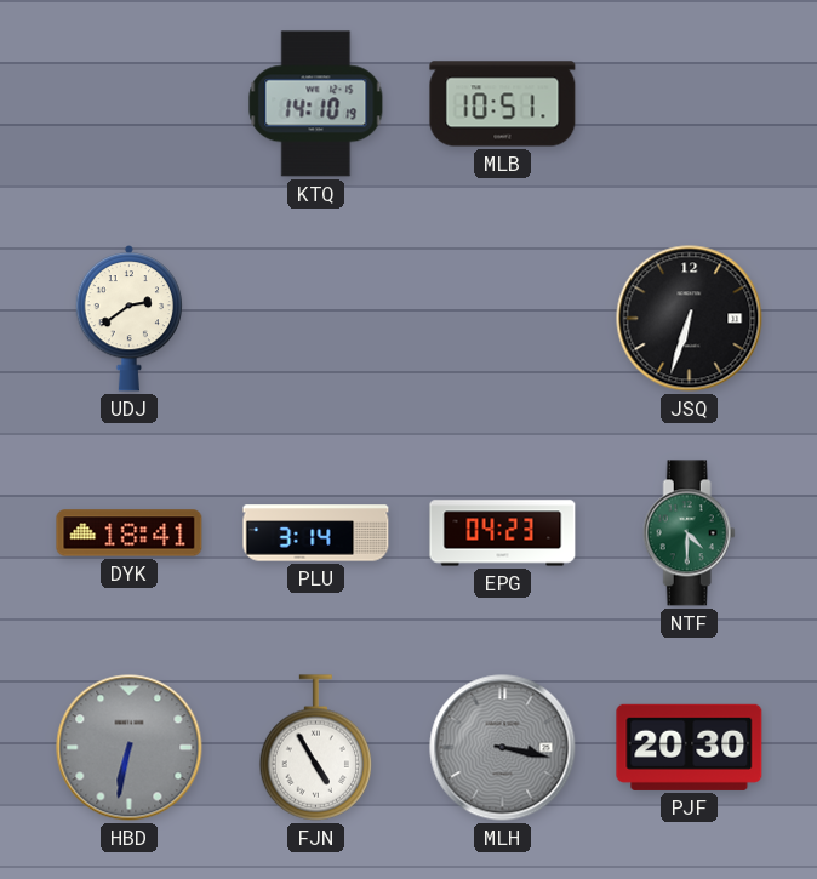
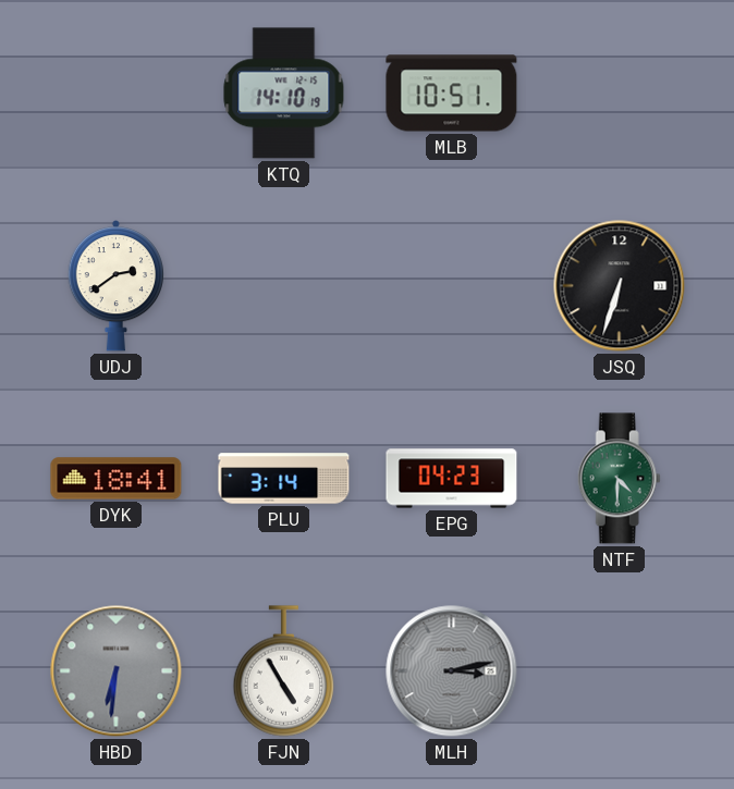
HBD: 6:32 -> 6:31
MLH: 3:17 -> 3:13
PJF: 20:30 -> none
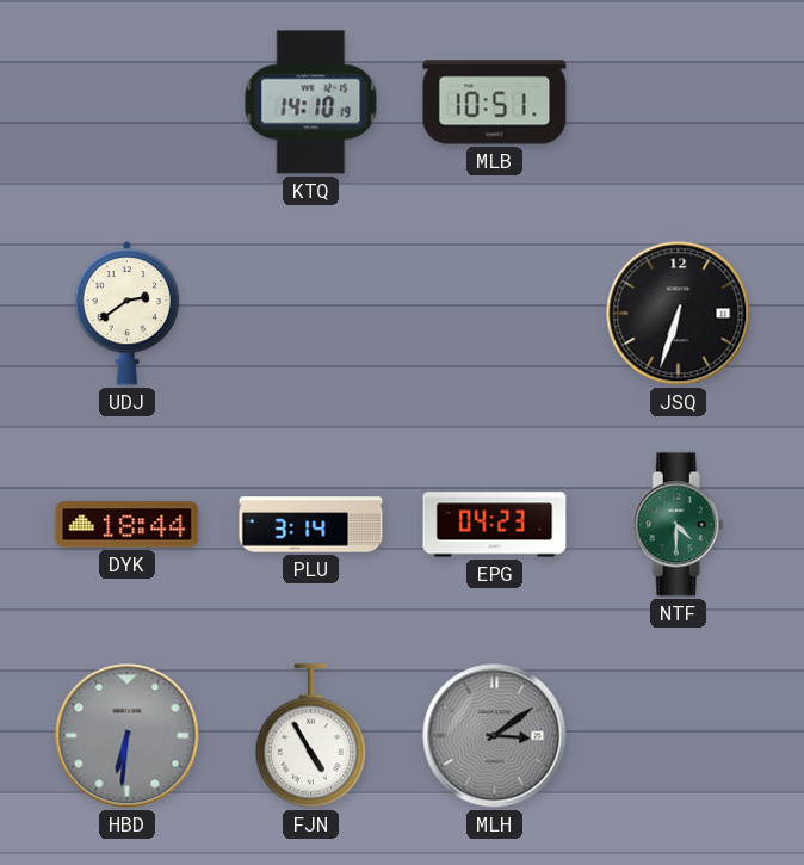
DYK: 18:41 -> 18:44
MLH: 3:13 -> 3:09
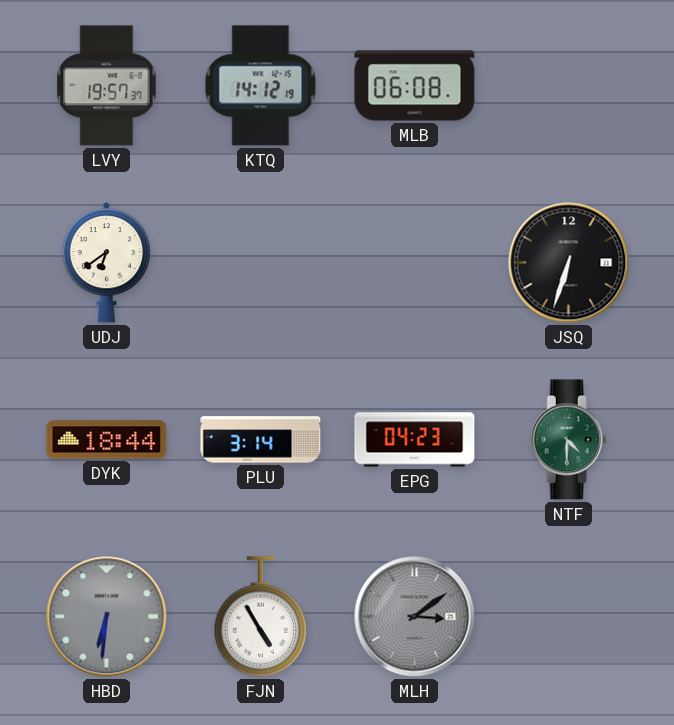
LVY: none -> 19:57
KTQ: 14:10 -> 14:12
MLB: 10:51 -> 06:08
UDJ: 2:39 -> 6:39
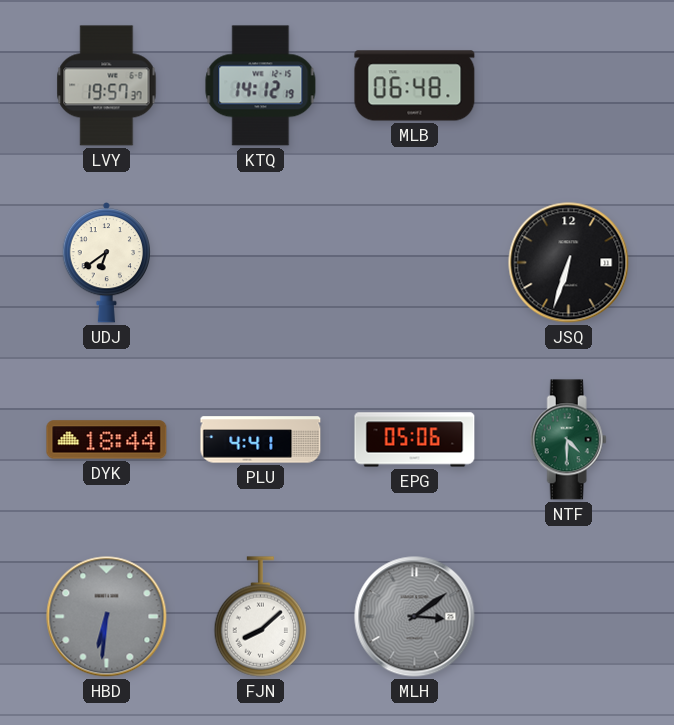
MLB: 06:08 -> 06:48
PLU: 3:14 -> 4:41
EPG: 04:23 -> 05:06
FJN: 4:55 -> 8:08
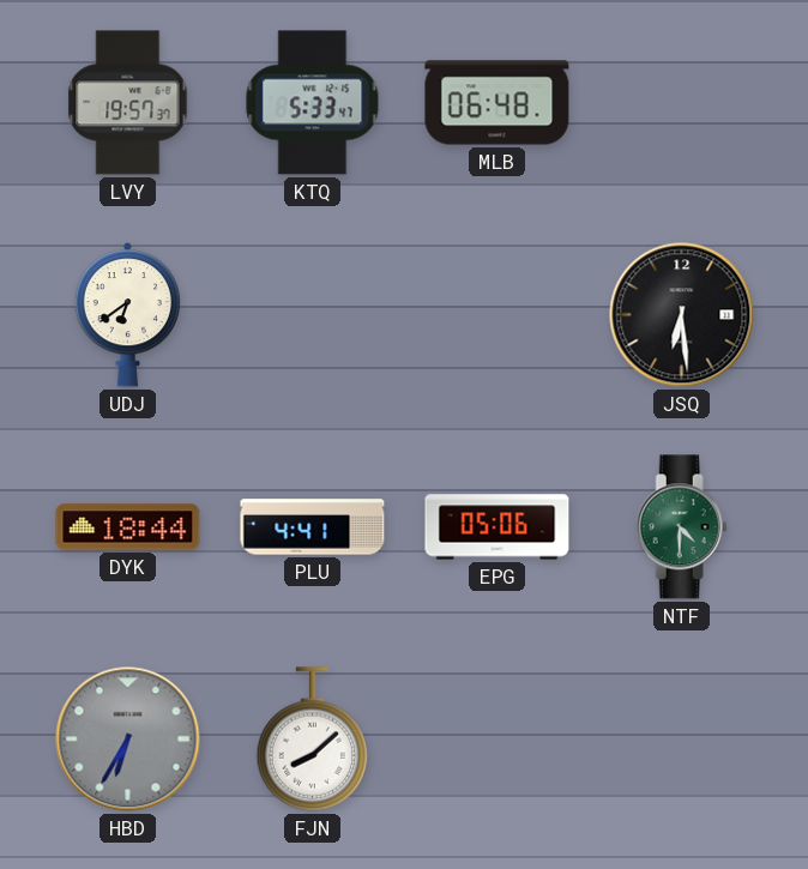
KTQ: 14:12 -> 5:33
JSQ: 6:33 -> 6:29
HBD: 6:31 -> 6:35
MLH: 3:09 -> none
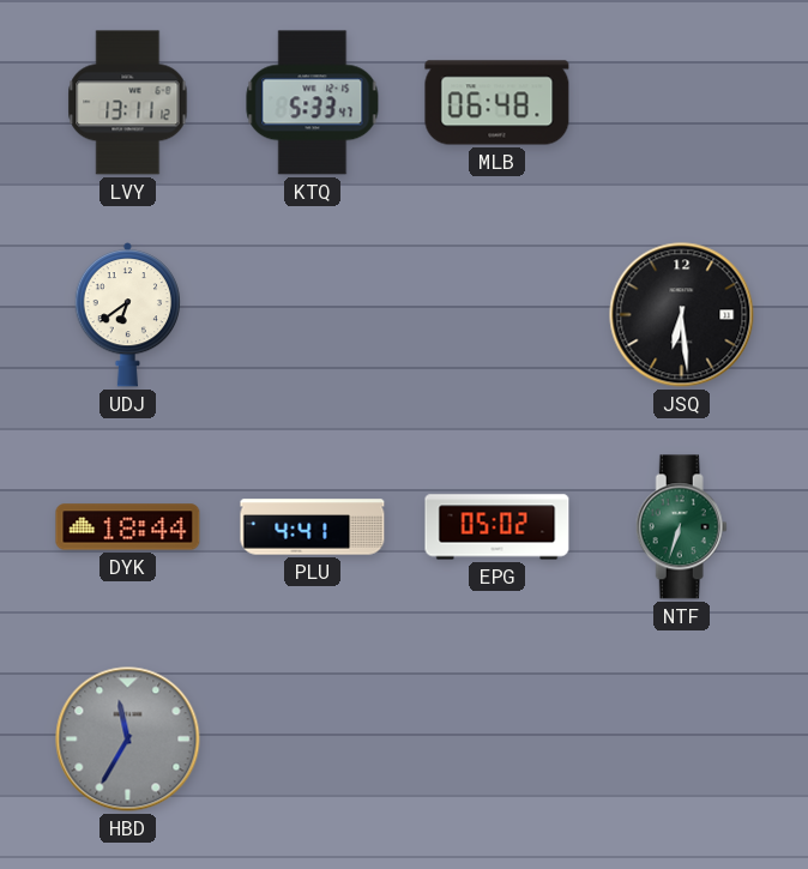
LVY: 19:57 -> 13:11
EPG: 05:06 -> 05:02
NTF: 4:30 -> 6:33
HBD: 6:35 -> 11:35
FJN: 8:08 -> none
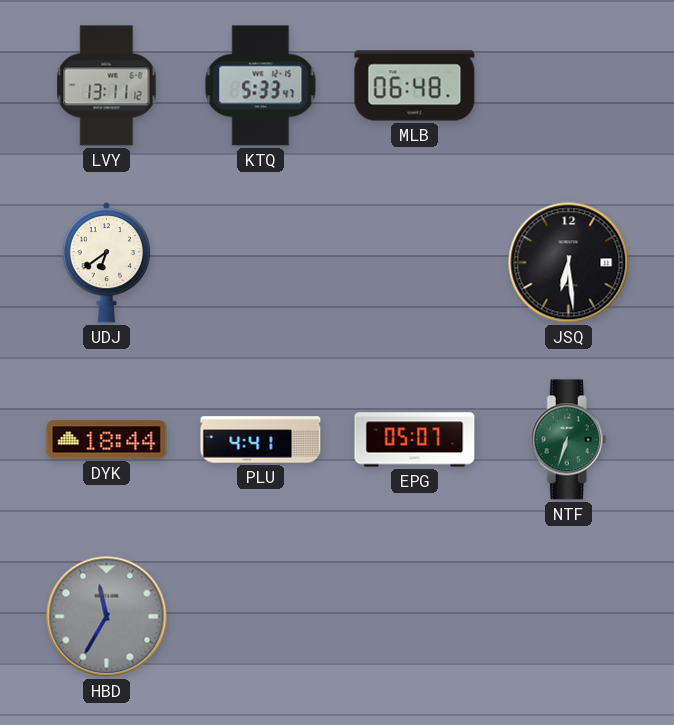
EPG: 05:02 -> 05:07
